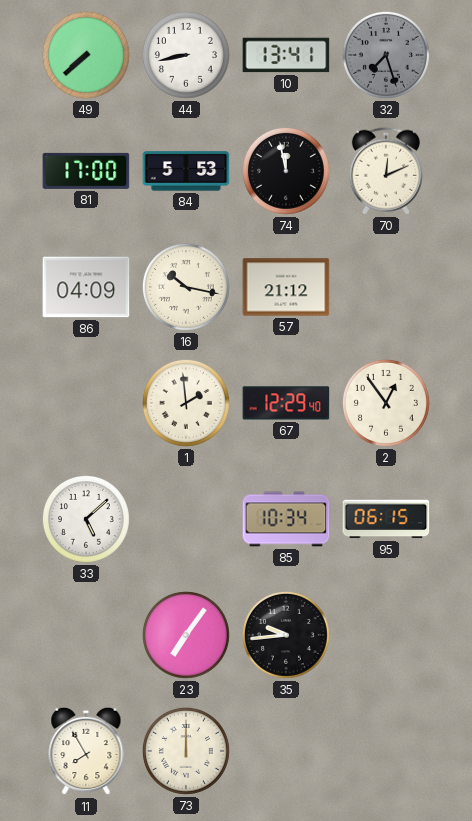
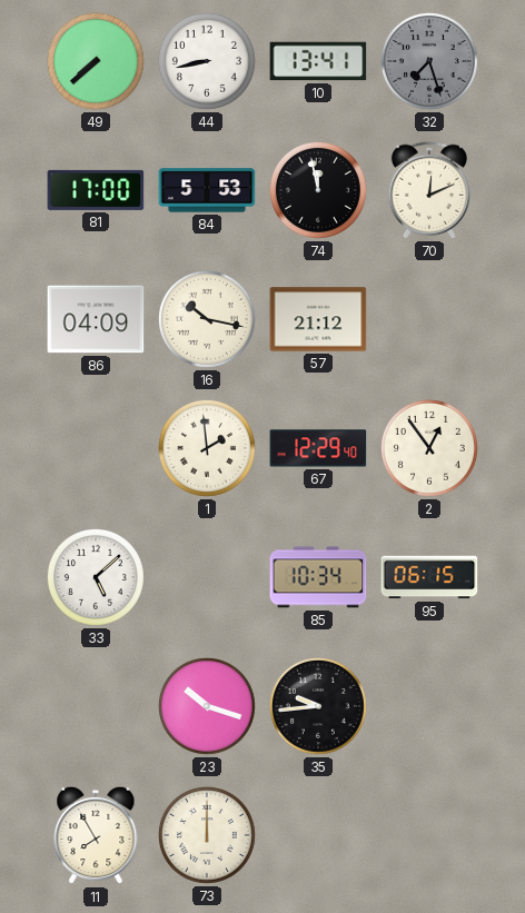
23: 7:06 -> 10:18
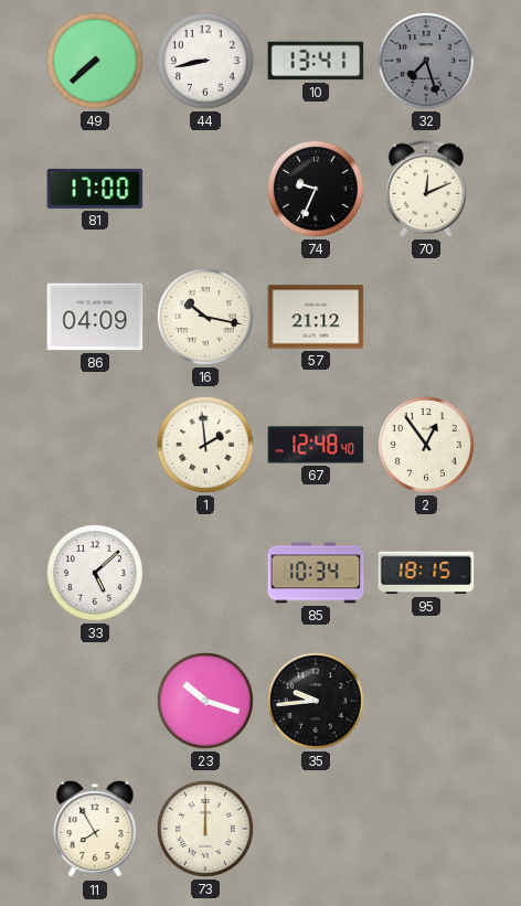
84: 5:53 -> none
74: 11:58 -> 9:34
67: 12:29 -> 12:48
95: 06:15 -> 18:15
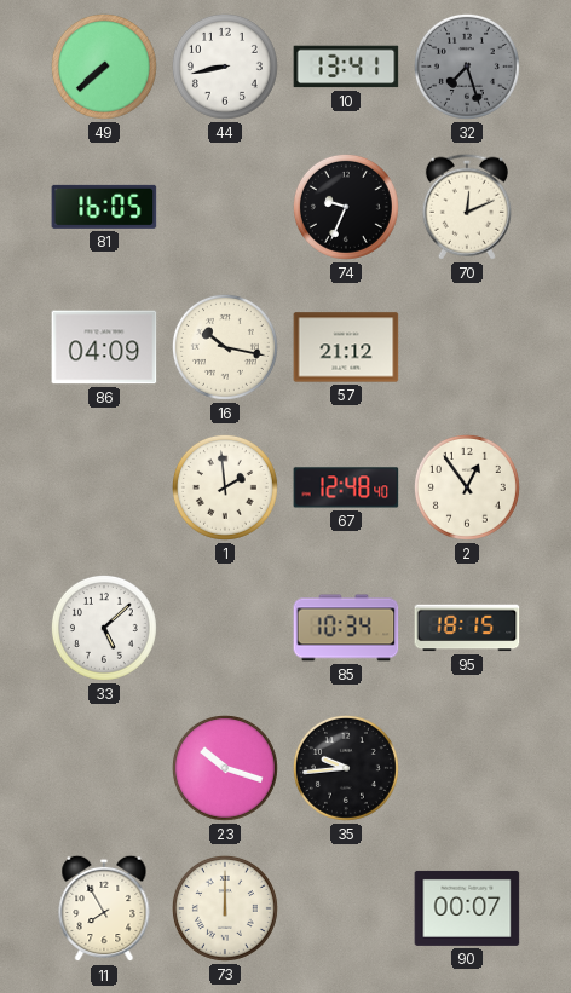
81: 17:00 -> 16:05
90: none -> 00:07
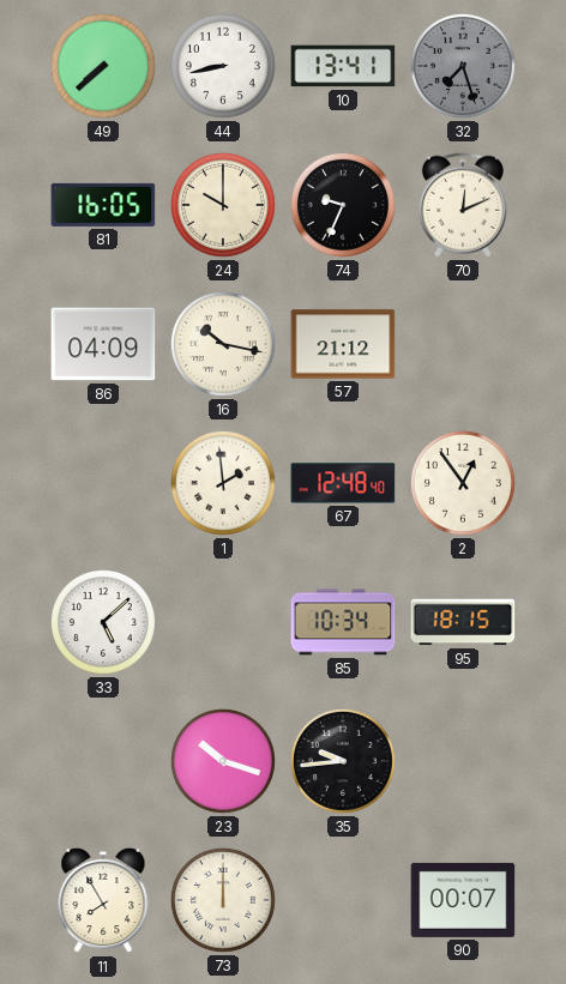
24: none -> 10:00
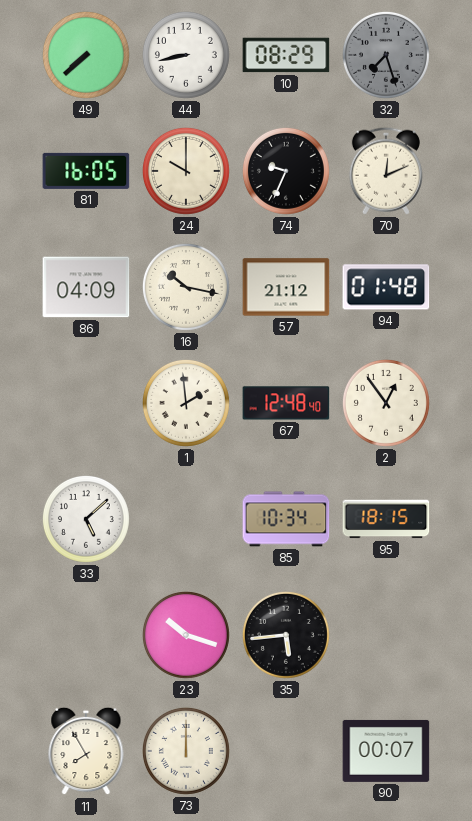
10: 13:41 -> 08:29
94: none -> 01:48
35: 9:44 -> 5:44
